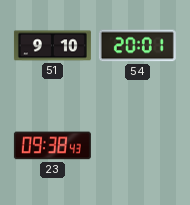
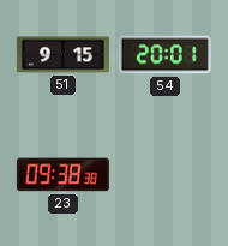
51: 9:10 -> 9:15
23: 09:38:43 -> 09:38:38
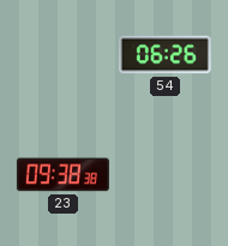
51: 9:15 -> none
54: 20:01 -> 06:26
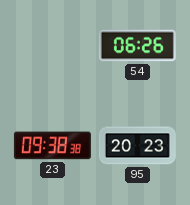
95: none -> 20:23
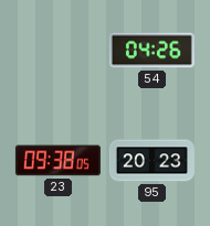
54: 06:26 -> 04:26
23: 09:38:38 -> 09:38:05
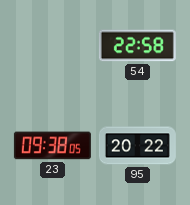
54: 04:26 -> 22:58
95: 20:23 -> 20:22
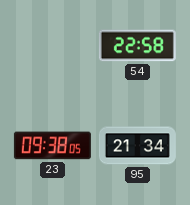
95: 20:22 -> 21:34
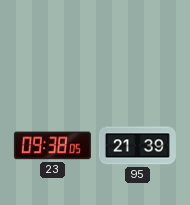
54: 22:58 -> none
95: 21:34 -> 21:39
